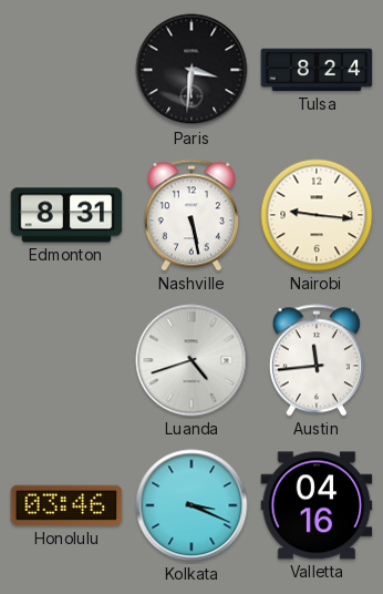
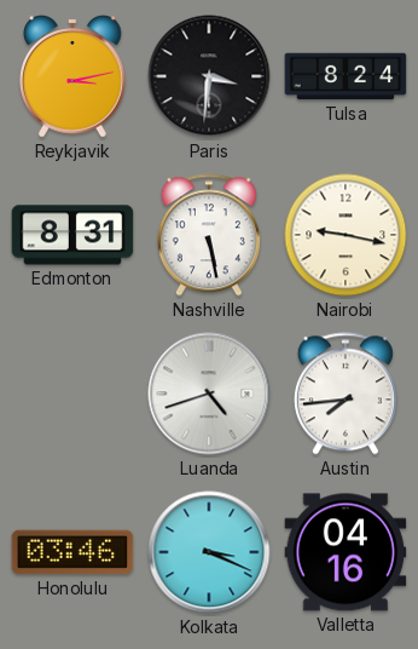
Reykjavik: none -> 3:13
Nairobi: 9:16 -> 9:17
Austin: 11:44 -> 7:44
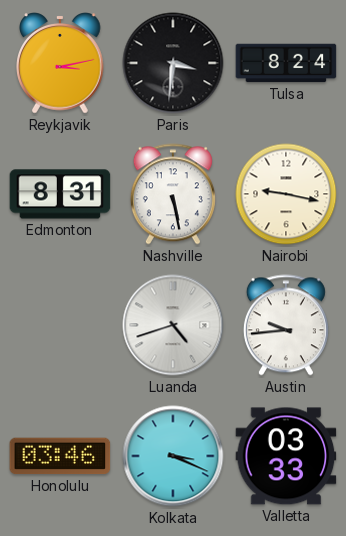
Austin: 7:44 -> 9:44
Valletta: 04:16 -> 03:33
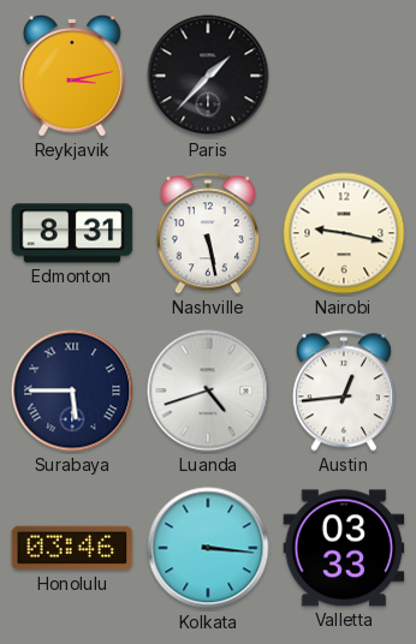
Paris: 3:31 -> 1:37
Tulsa: 8:24 -> none
Surabaya: none -> 5:45
Austin: 9:44 -> 12:44
Kolkata: 3:19 -> 3:16
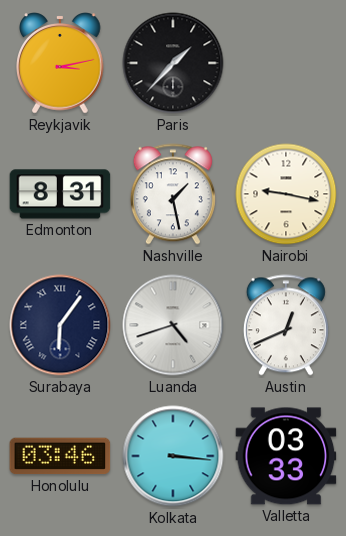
Nashville: 5:28 -> 1:28
Surabaya: 5:45 -> 6:06
Austin: 12:44 -> 12:41
